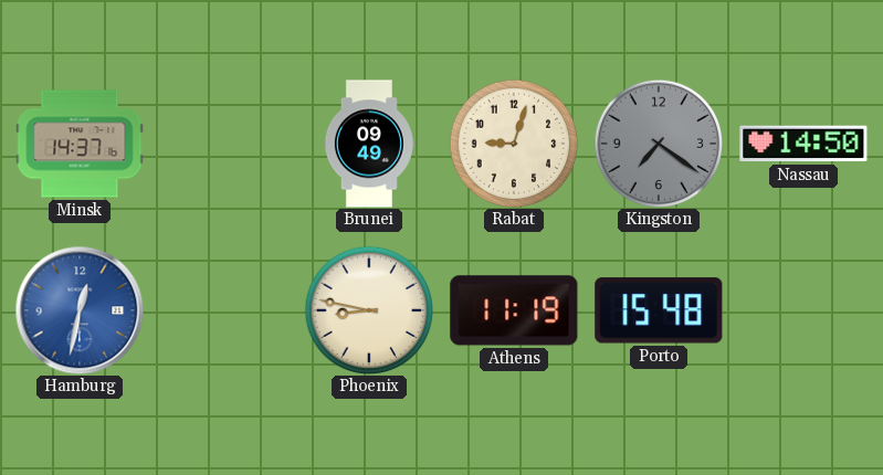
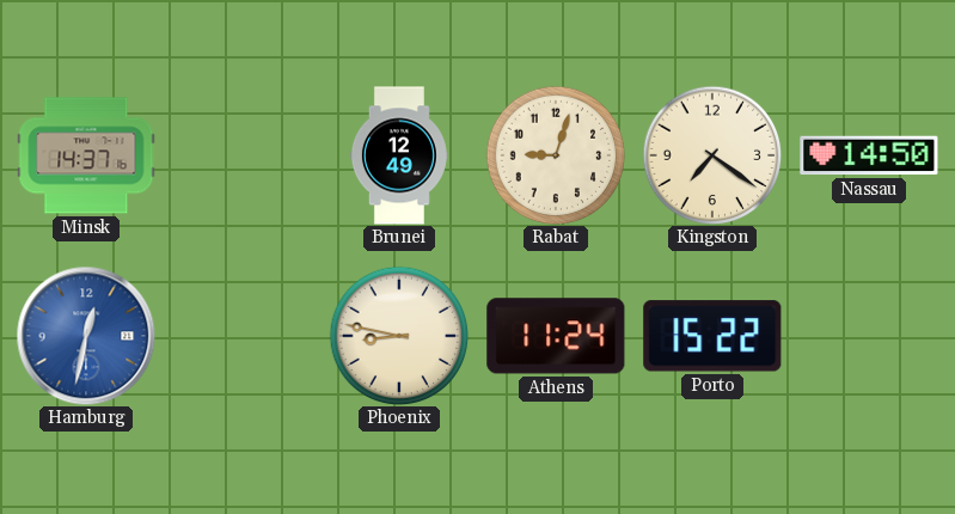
Brunei: 09:49 -> 12:49
Kingston dial: grey -> cream
Athens: 11:19 -> 11:24
Porto: 15:48 -> 15:22
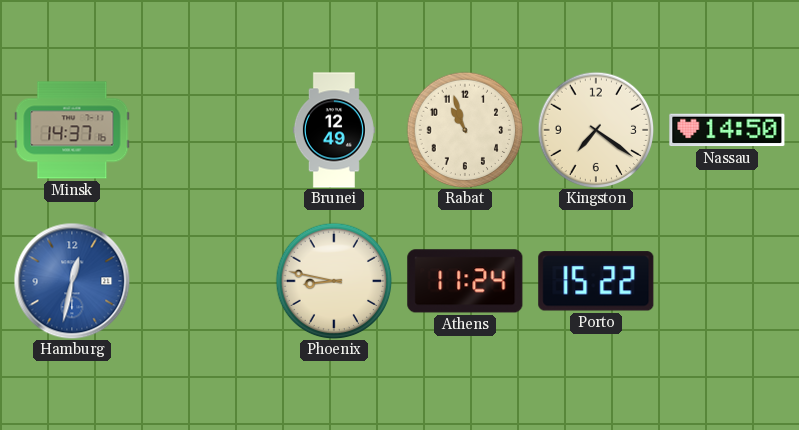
Rabat: 9:03 -> 10:57
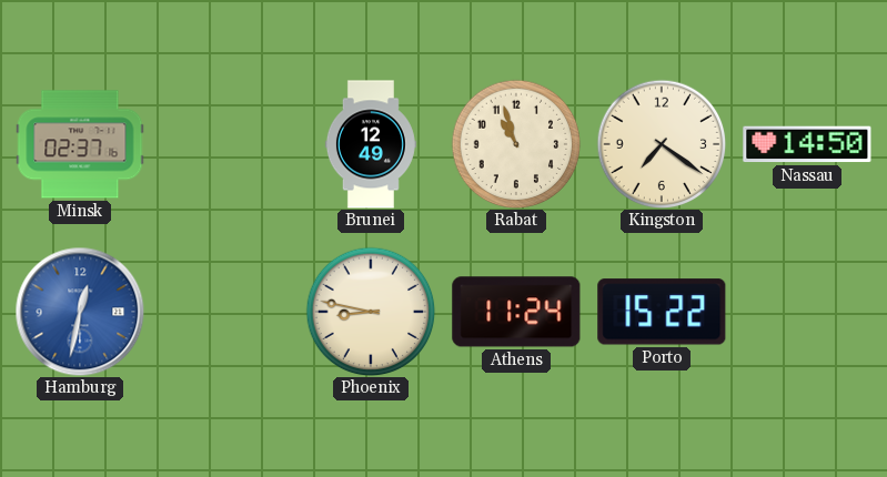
Minsk: 14:37 -> 02:37
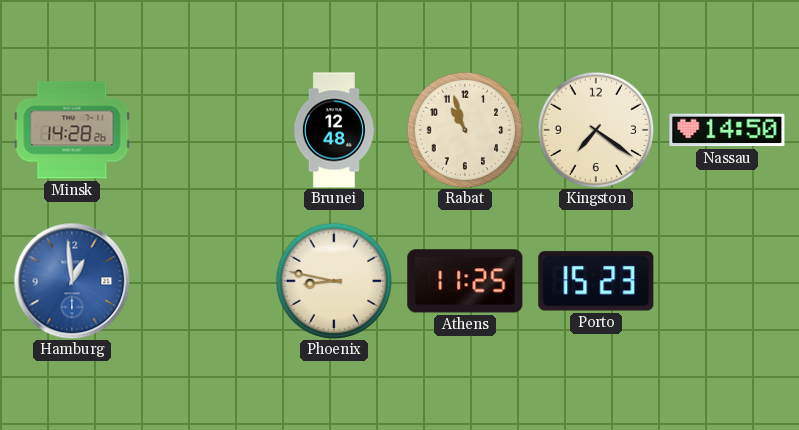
Minsk: 02:37 -> 14:28
Brunei: 12:49 -> 12:48
Hamburg: 12:32 -> 12:59
Athens: 11:24 -> 11:25
Porto: 15:22 -> 15:23
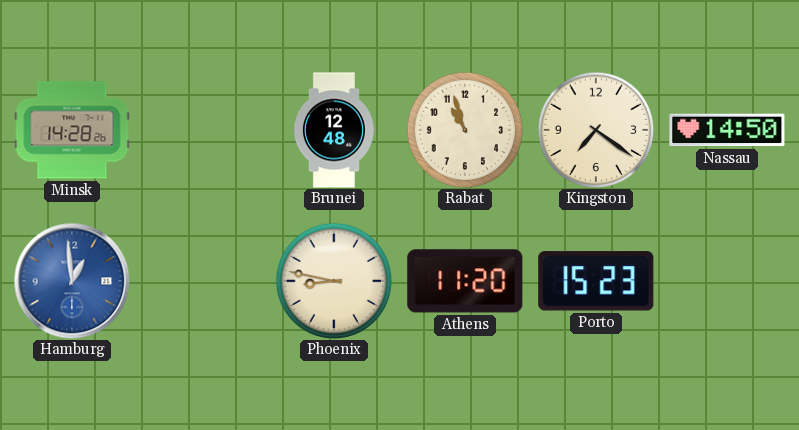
Athens: 11:25 -> 11:20
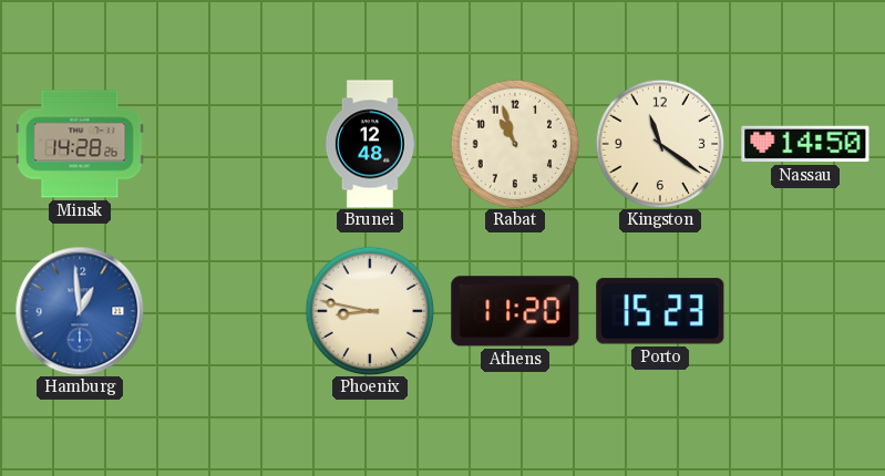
Kingston: 7:21 -> 11:21
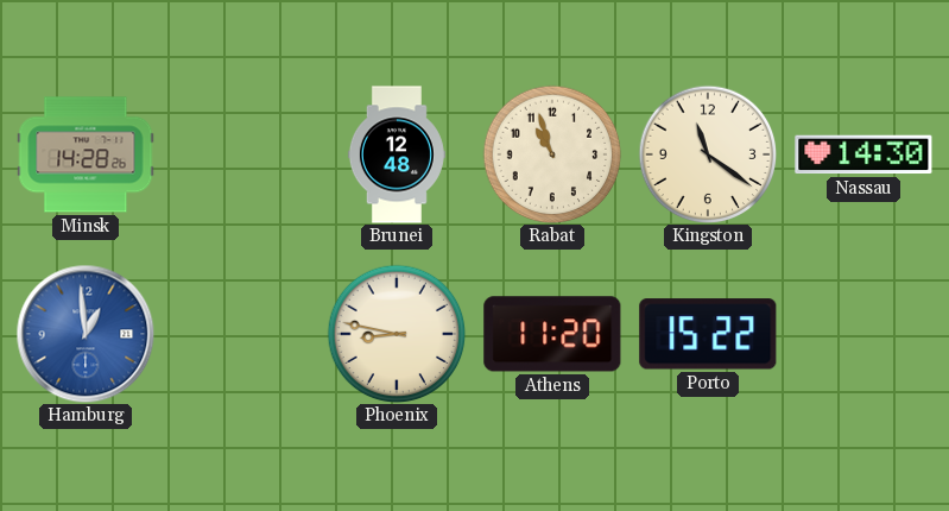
Nassau: 14:50 -> 14:30
Porto: 15:23 -> 15:22
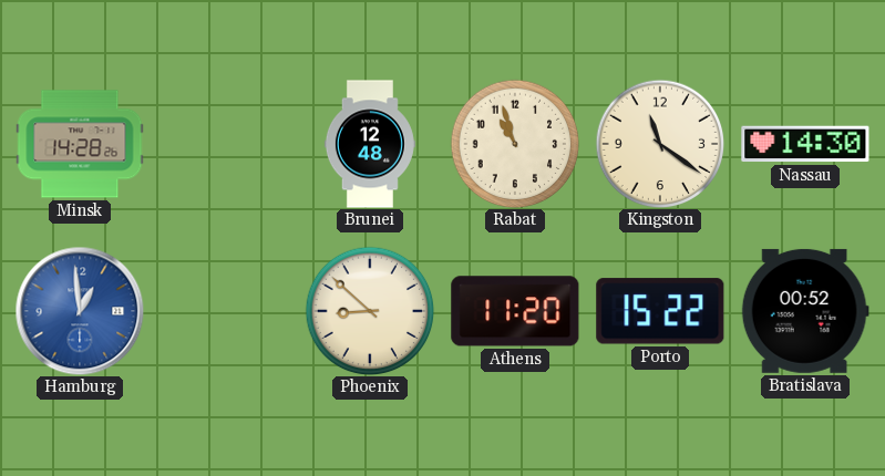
Phoenix: 8:47 -> 8:52
Bratislava: none -> 00:52
